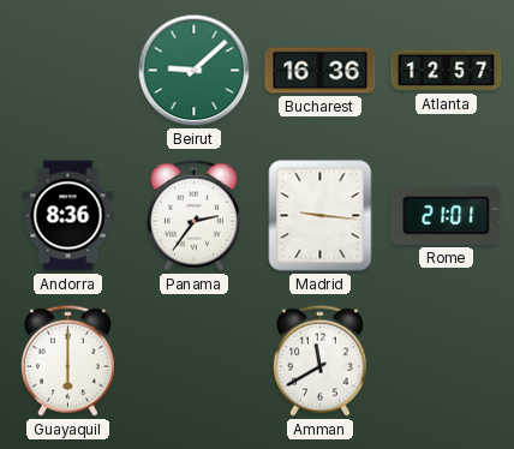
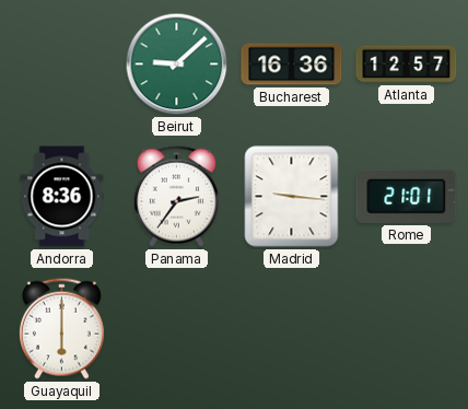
Amman: 11:40 -> none
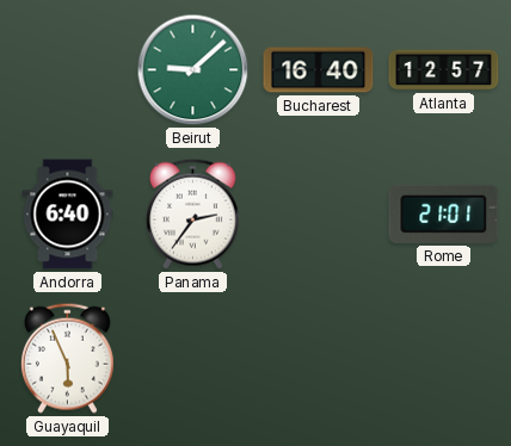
Bucharest: 16:36 -> 16:40
Andorra: 8:36 -> 6:40
Madrid: 9:16 -> none
Guayaquil: 6:00 -> 5:56
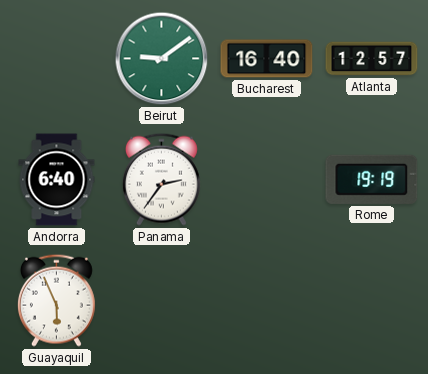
Beirut: 9:08 -> 9:09
Rome: 21:01 -> 19:19
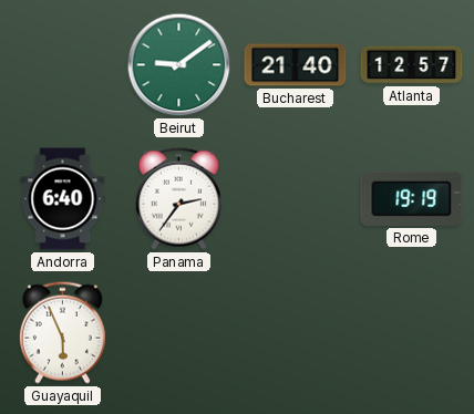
Bucharest: 16:40 -> 21:40
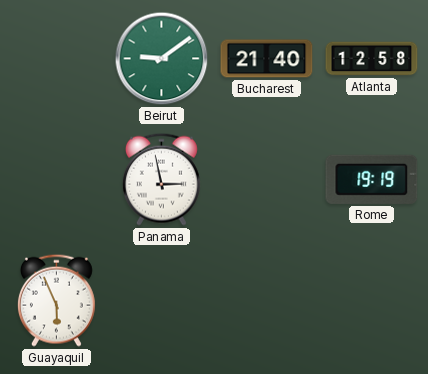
Atlanta: 12:57 -> 12:58
Andorra: 6:40 -> none
Panama: 2:36 -> 2:58
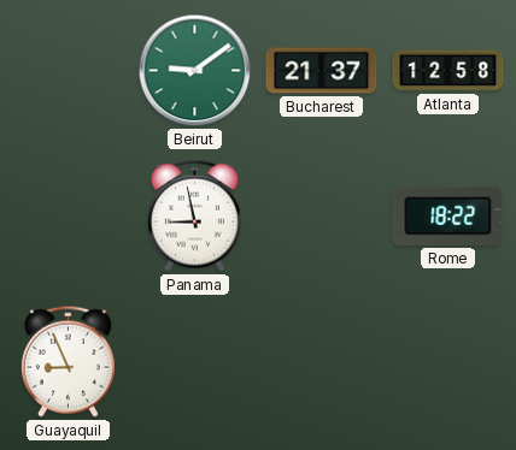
Bucharest: 21:40 -> 21:37
Panama: 2:58 -> 8:58
Rome: 19:19 -> 18:22
Guayaquil: 5:56 -> 8:56
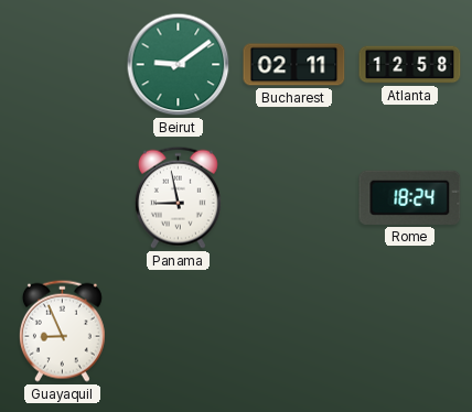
Bucharest: 21:37 -> 02:11
Rome: 18:22 -> 18:24
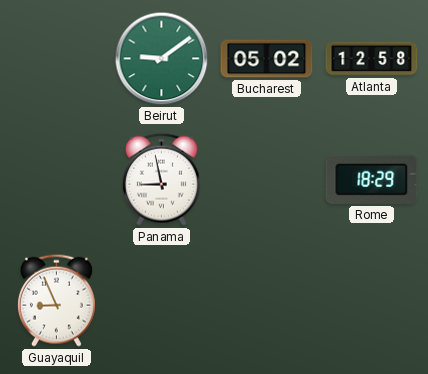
Bucharest: 02:11 -> 05:02
Rome: 18:24 -> 18:29
